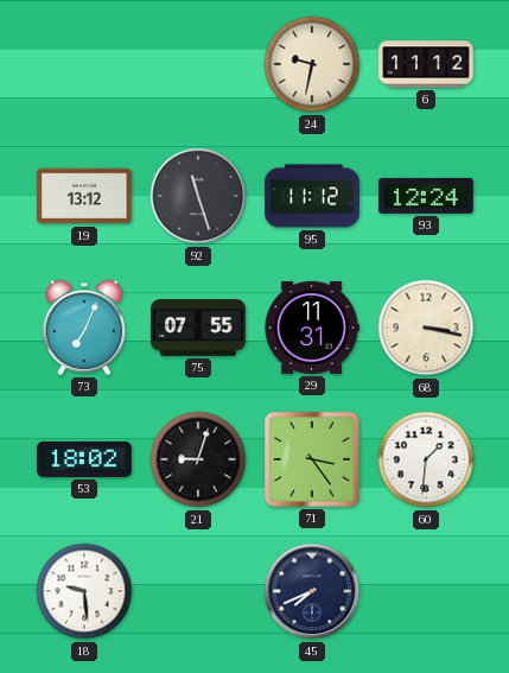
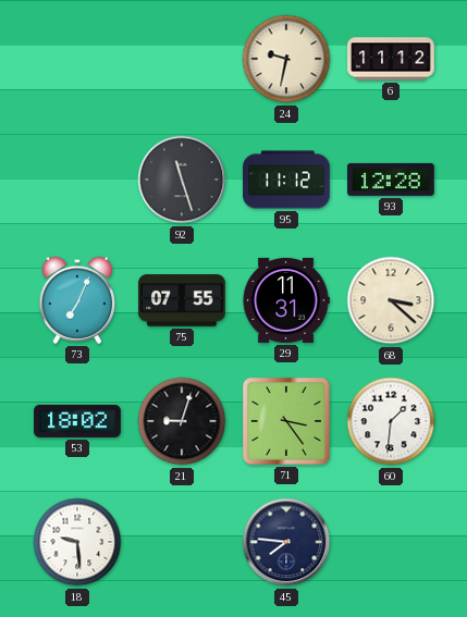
19: 13:12 -> none
93: 12:24 -> 12:28
68: 3:17 -> 3:22
45: 7:41 -> 7:46
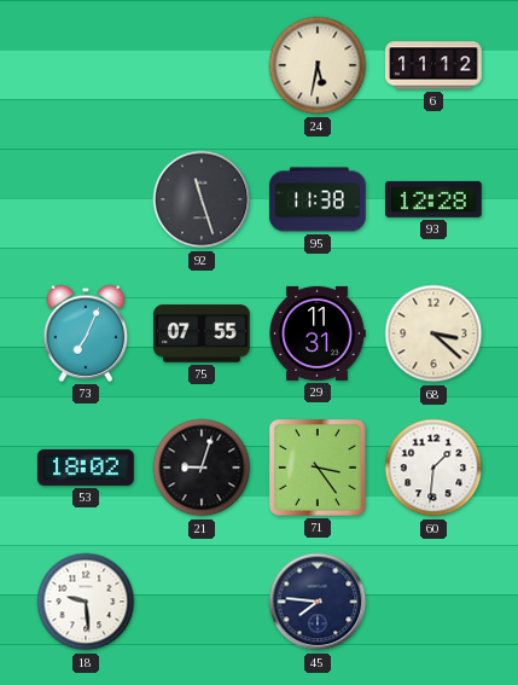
24: 9:32 -> 5:32
95: 11:12 -> 11:38
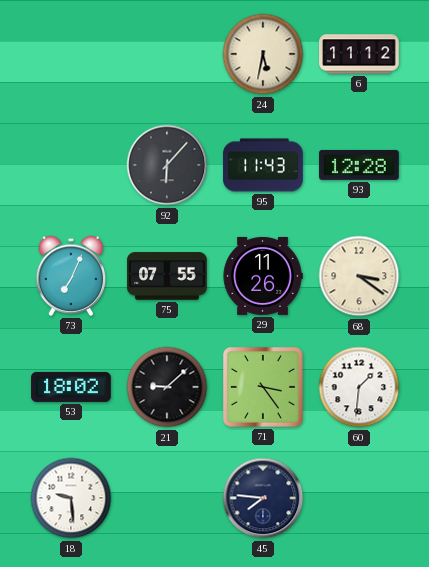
92: 11:27 -> 6:07
95: 11:38 -> 11:43
29: 11:31 -> 11:26
68: 3:22 -> 3:21
21: 9:03 -> 9:08
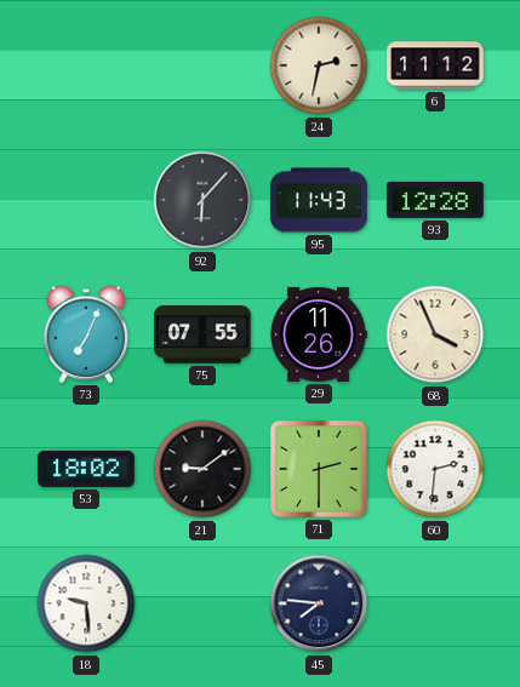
24: 5:32 -> 2:32
68: 3:21 -> 3:56
21: 9:08 -> 9:09
71: 3:24 -> 2:30
60: 1:31 -> 2:31
